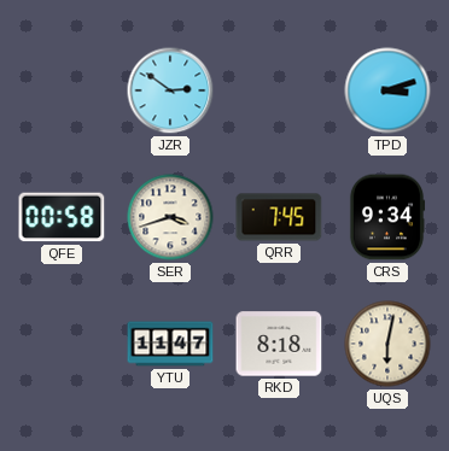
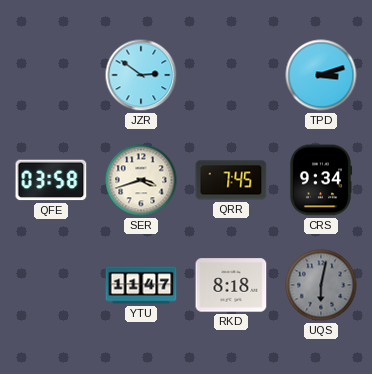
QFE: 00:58 -> 03:58
UQS dial: cream -> grey
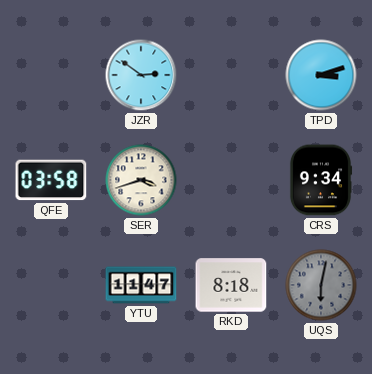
QRR: 7:45 -> none
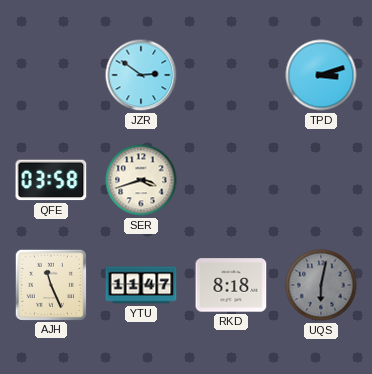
CRS: 9:34 -> none
AJH: none -> 11:26
